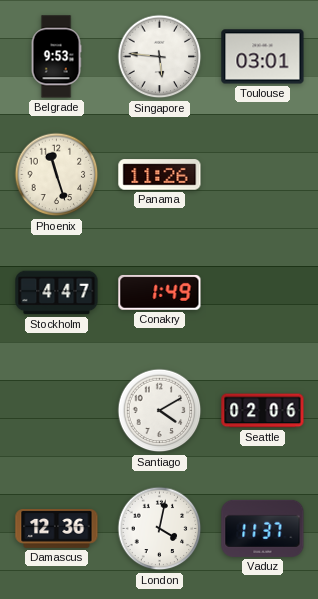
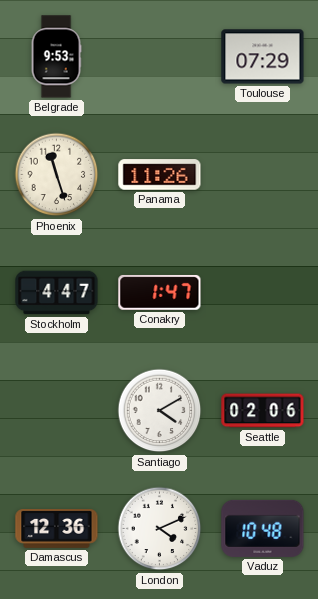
Singapore: 5:46 -> none
Toulouse: 03:01 -> 07:29
Conakry: 1:49 -> 1:47
London: 4:02 -> 4:11
Vaduz: 11:37 -> 10:48
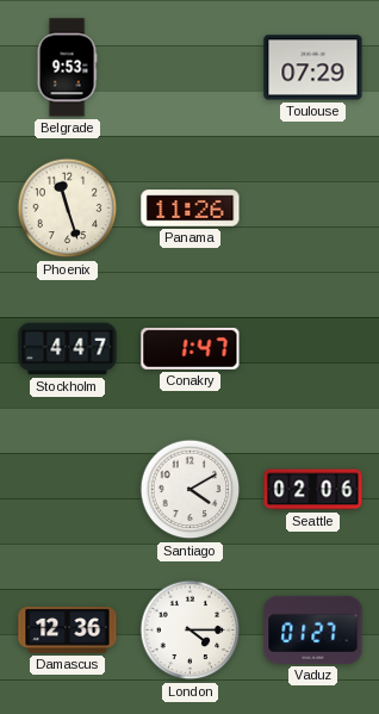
London: 4:11 -> 4:15
Vaduz: 10:48 -> 01:27
